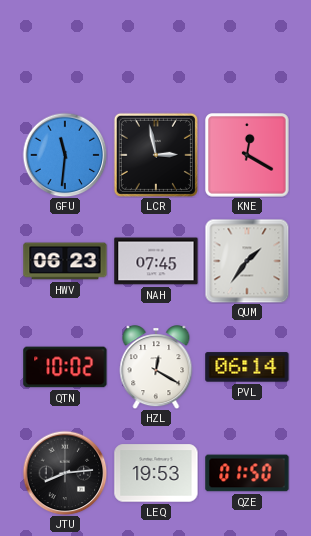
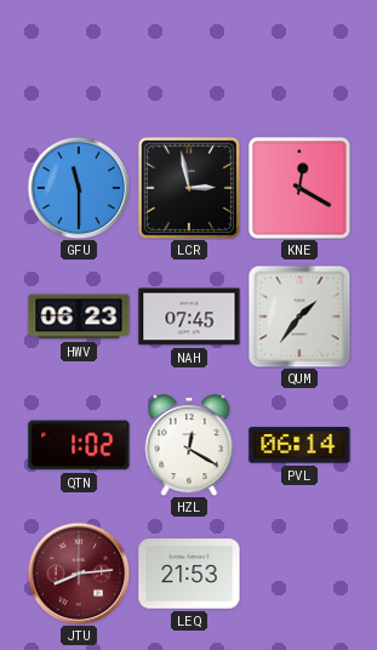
GFU: 11:31 -> 11:30
QTN: 10:02 -> 1:02
JTU dial: black -> burgundy
LEQ: 19:53 -> 21:53
QZE: 01:50 -> none
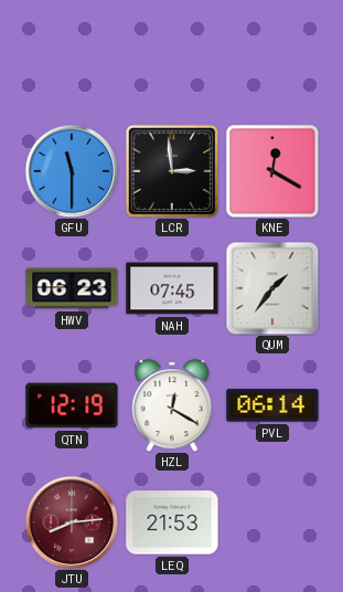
LCR: 2:58 -> 2:59
QTN: 1:02 -> 12:19
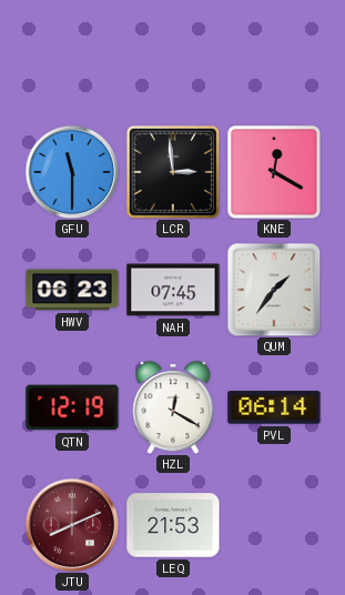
JTU: 8:14 -> 8:11
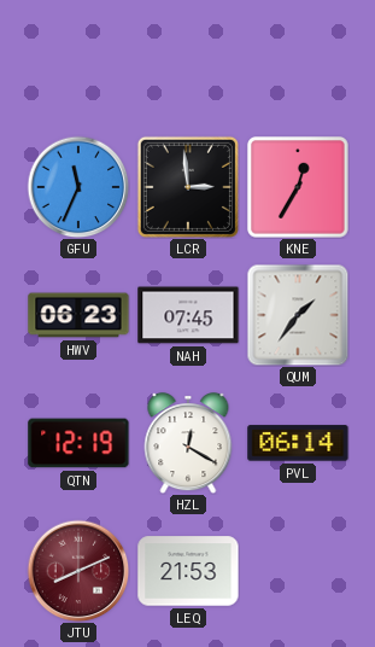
GFU: 11:30 -> 11:34
KNE: 12:20 -> 12:35
